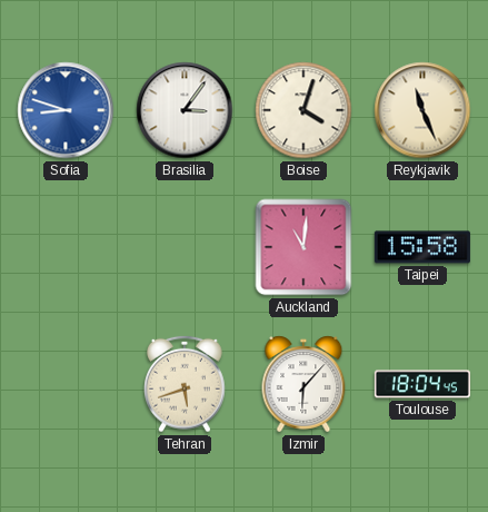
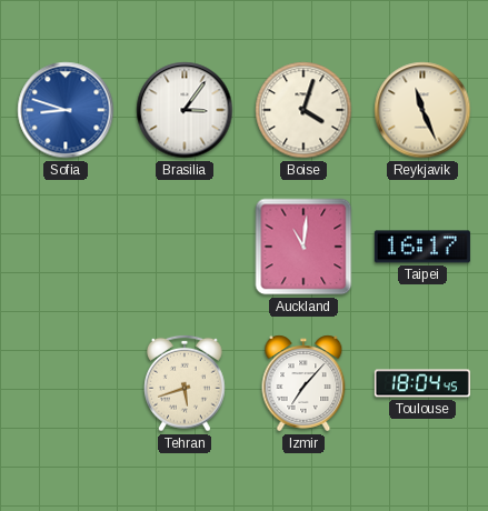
Taipei: 15:58 -> 16:17
Izmir: 6:07 -> 7:07
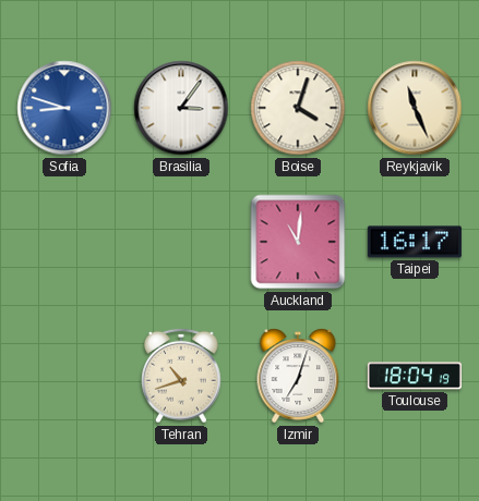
Tehran: 5:42 -> 10:42
Izmir: 7:07 -> 7:03
Toulouse: 18:04:45 -> 18:04:19
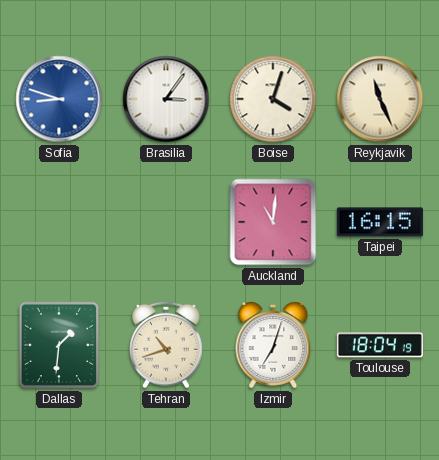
Taipei: 16:17 -> 16:15
Dallas: none -> 1:31
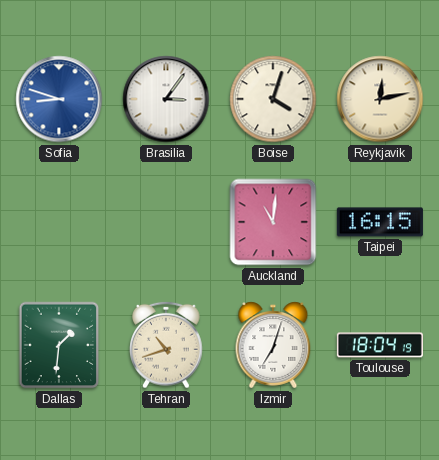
Reykjavik: 11:26 -> 12:13
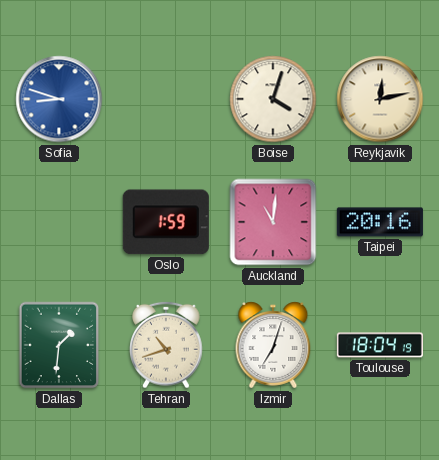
Brasilia: 3:06 -> none
Oslo: none -> 1:59
Taipei: 16:15 -> 20:16
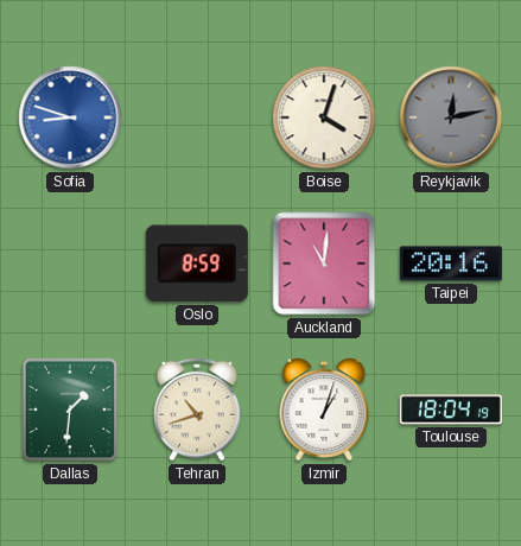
Reykjavik dial: cream -> grey
Oslo: 1:59 -> 8:59
Izmir: 7:03 -> 1:03
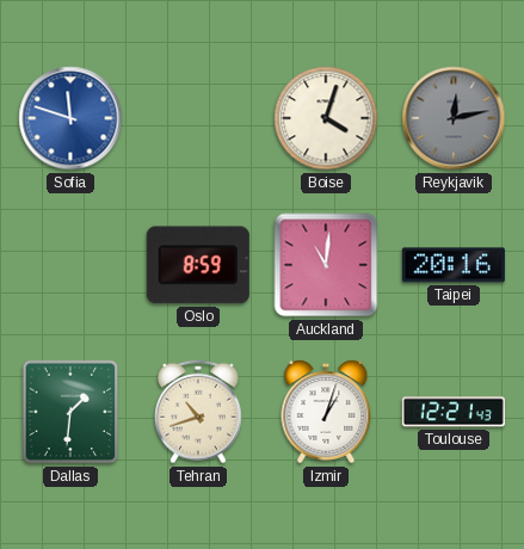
Sofia: 8:48 -> 11:48
Toulouse: 18:04 -> 12:21
